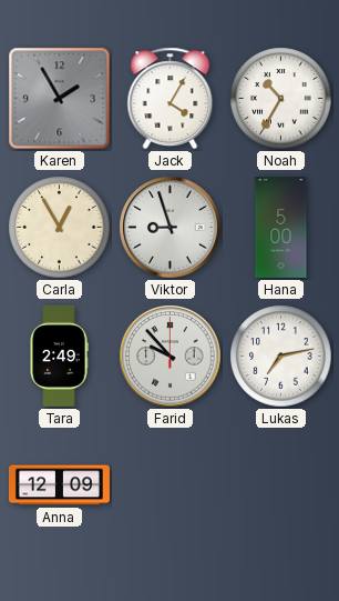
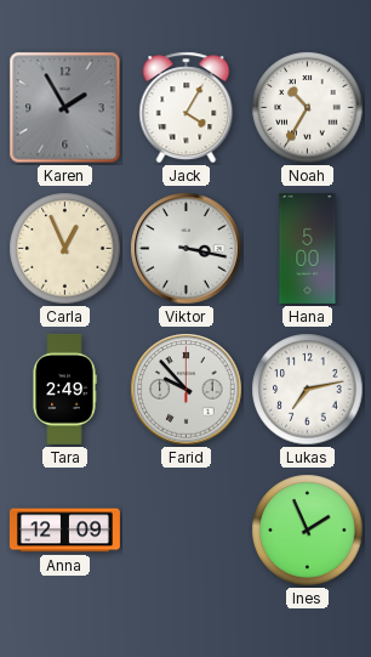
Carla: 12:55 -> 12:56
Viktor: 8:57 -> 3:17
Ines: none -> 1:56
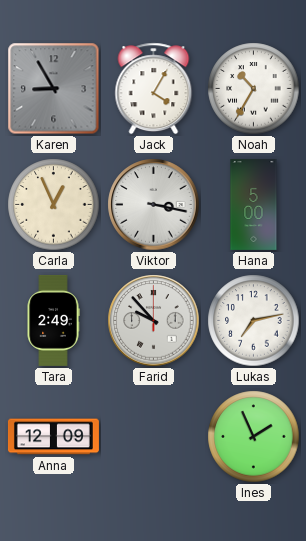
Karen: 1:55 -> 8:55
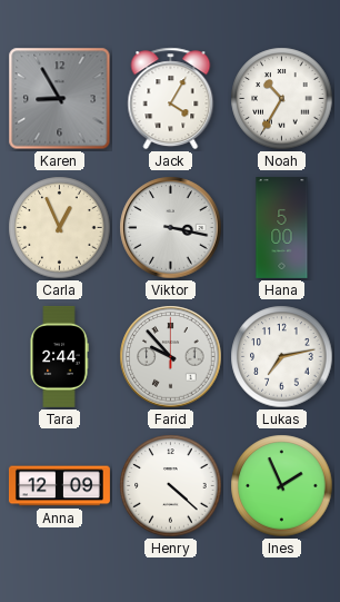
Tara: 2:49 -> 2:44
Henry: none -> 4:22
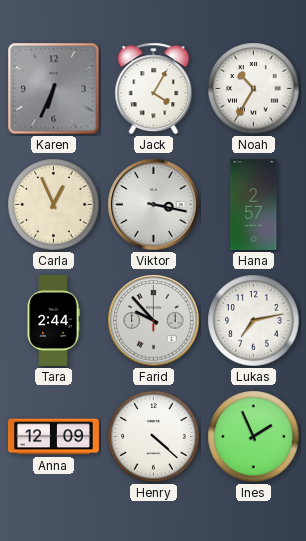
Karen: 8:55 -> 6:34
Hana: 5:00 -> 2:57
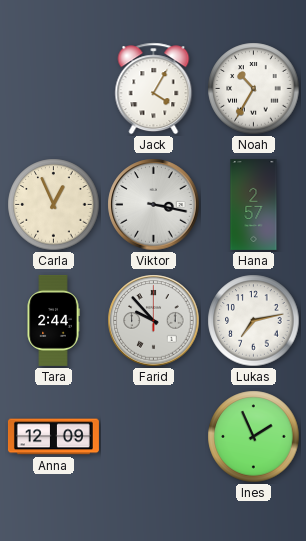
Karen: 6:34 -> none
Henry: 4:22 -> none
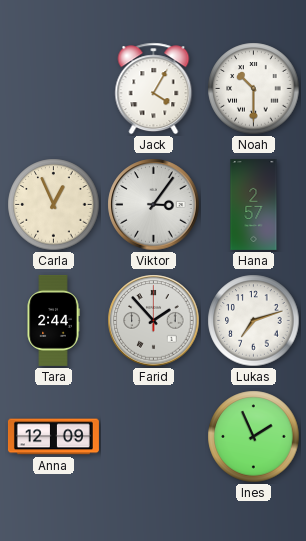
Noah: 10:35 -> 10:30
Viktor: 3:17 -> 3:06
Farid: 9:53 -> 1:53
Lukas: 7:13 -> 7:12
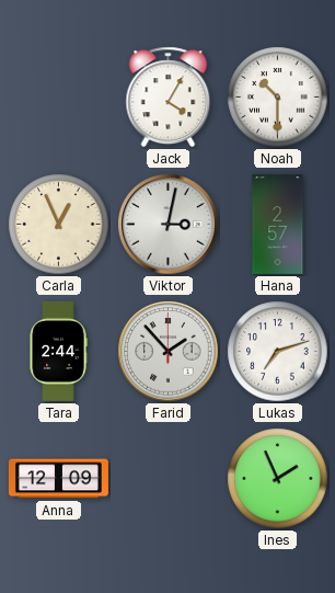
Viktor: 3:06 -> 3:02
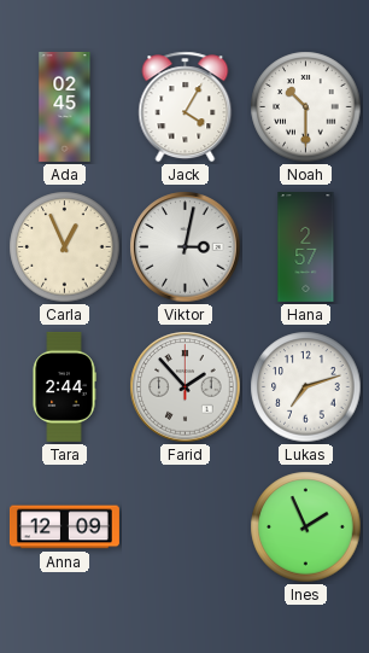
Ada: none -> 02:45
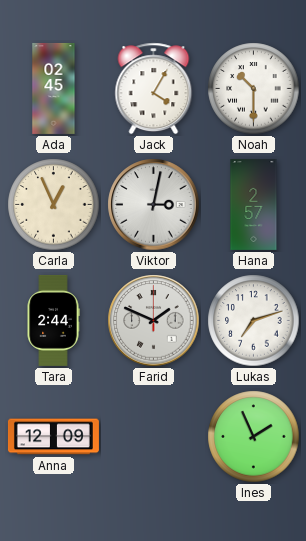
Farid: 1:53 -> 1:49
